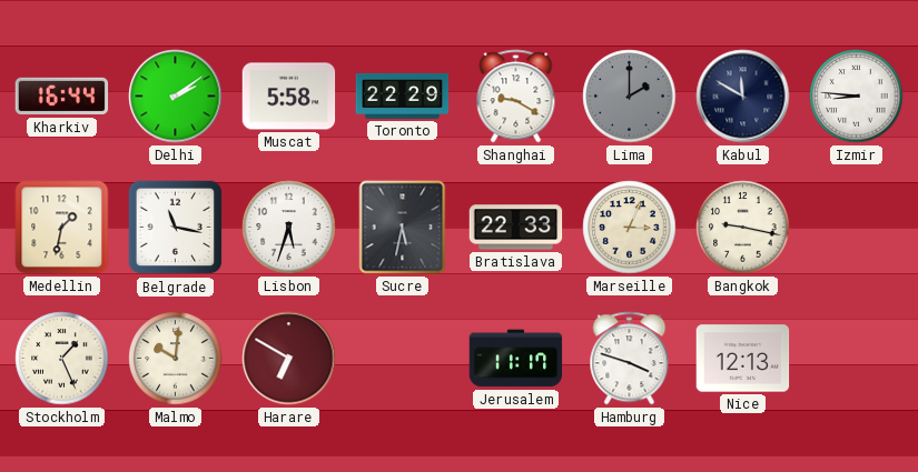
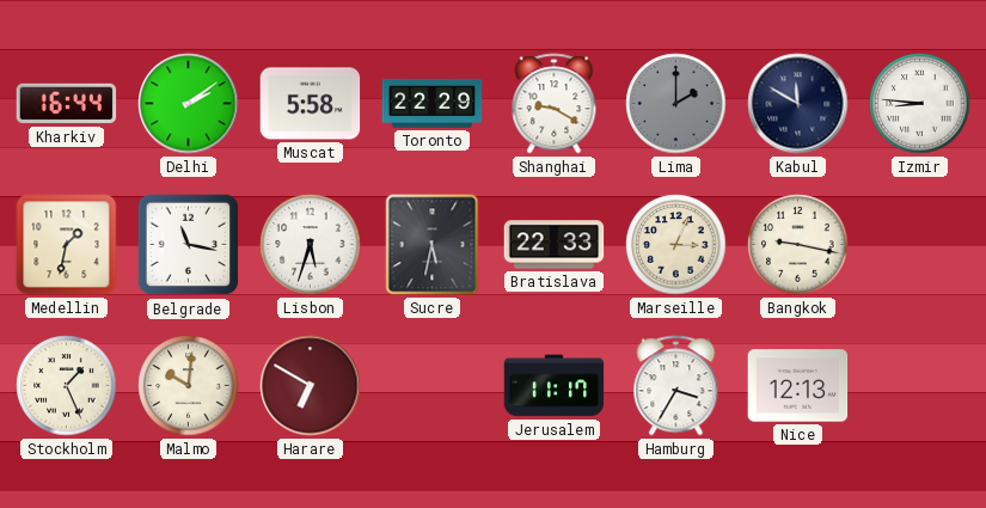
Hamburg: 3:48 -> 3:35
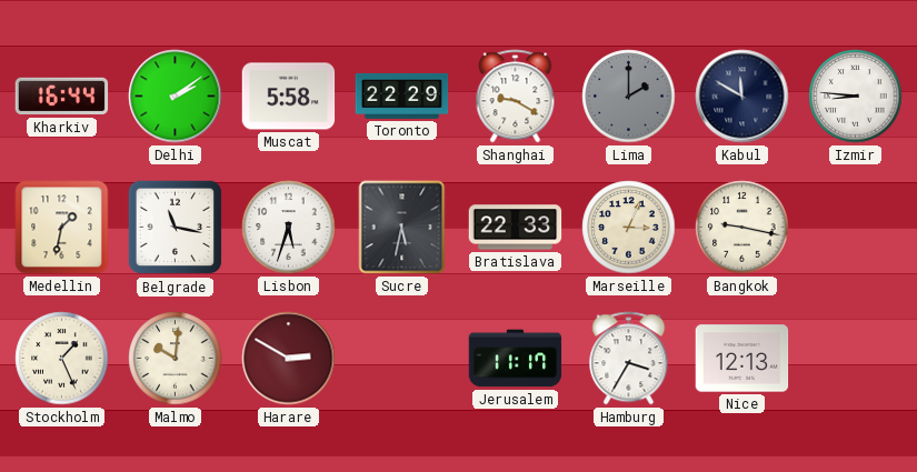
Harare: 6:50 -> 2:50
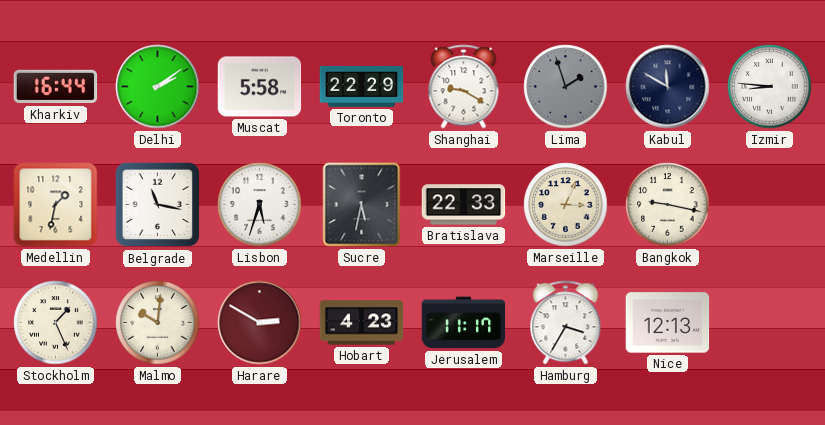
Lima: 2:00 -> 1:57
Hobart: none -> 4:23
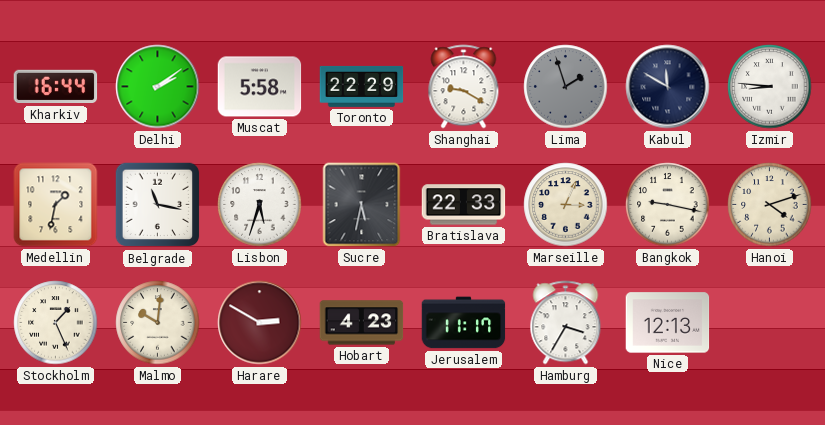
Hanoi: none -> 4:12
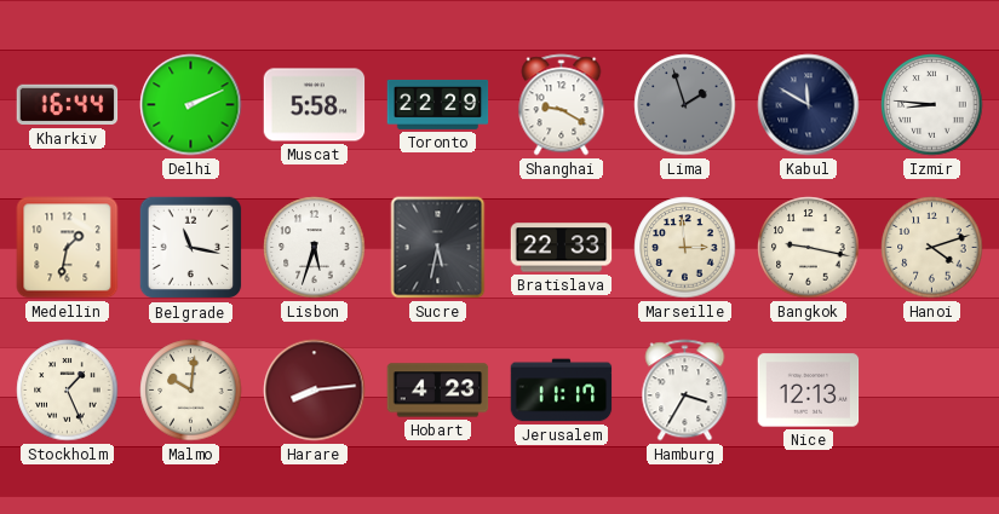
Delhi: 2:09 -> 2:11
Marseille: 3:04 -> 2:59
Harare: 2:50 -> 8:14
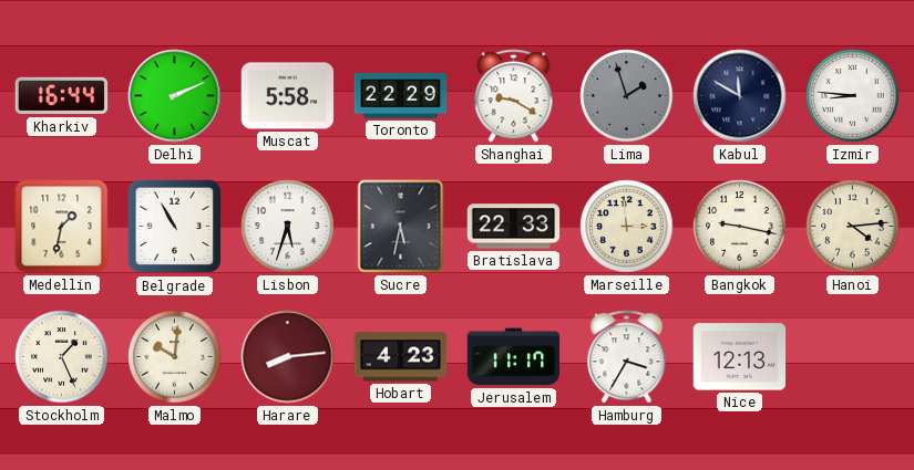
Belgrade: 11:17 -> 10:55
Hanoi: 4:12 -> 4:14
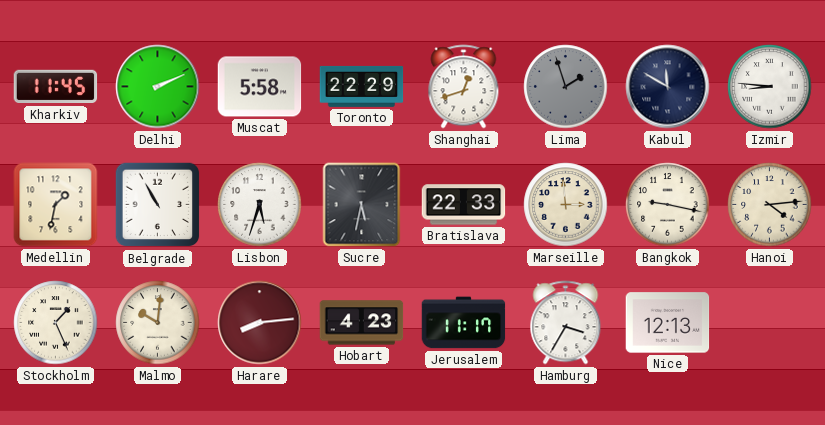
Kharkiv: 16:44 -> 11:45
Shanghai: 9:20 -> 12:42
